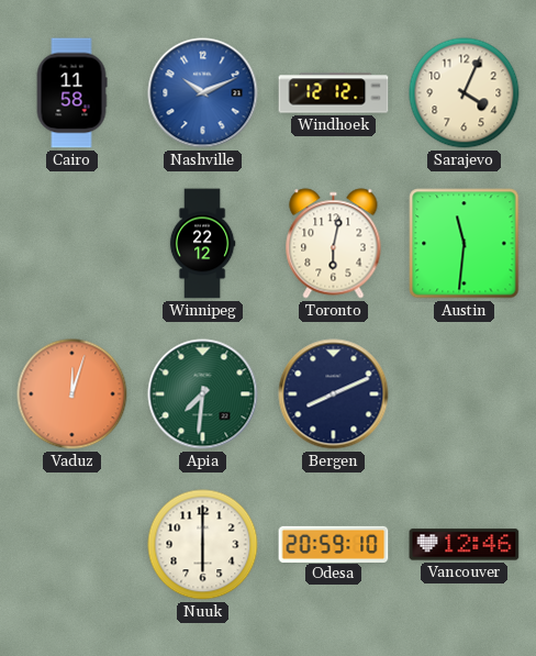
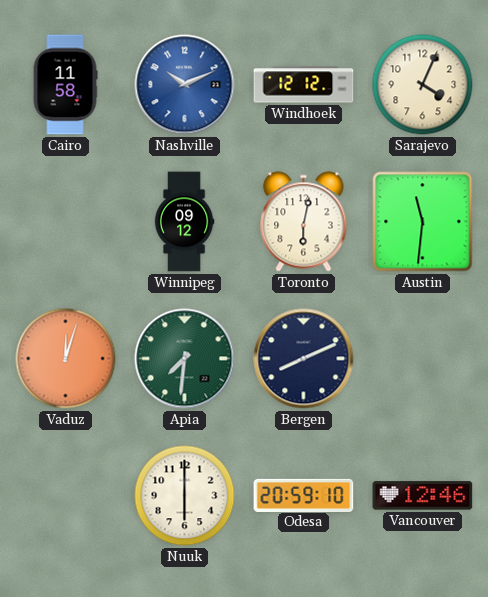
Winnipeg: 22:12 -> 09:12
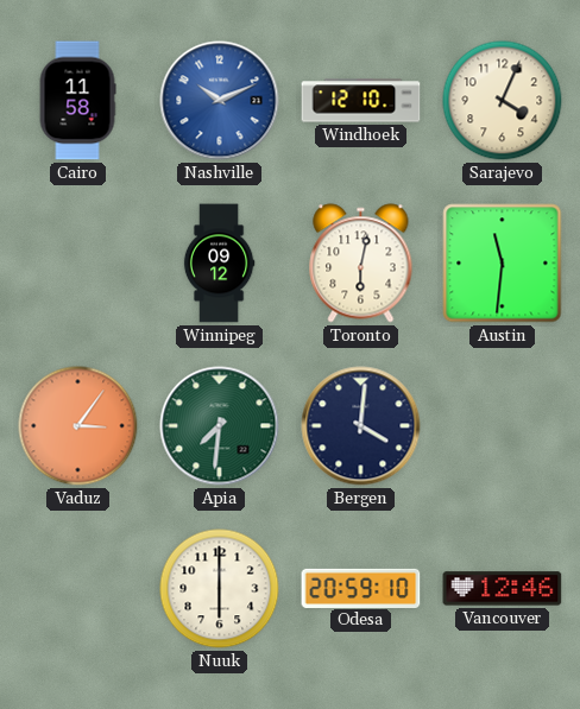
Windhoek: 12:12 -> 12:10
Vaduz: 12:03 -> 3:06
Bergen: 8:11 -> 4:01
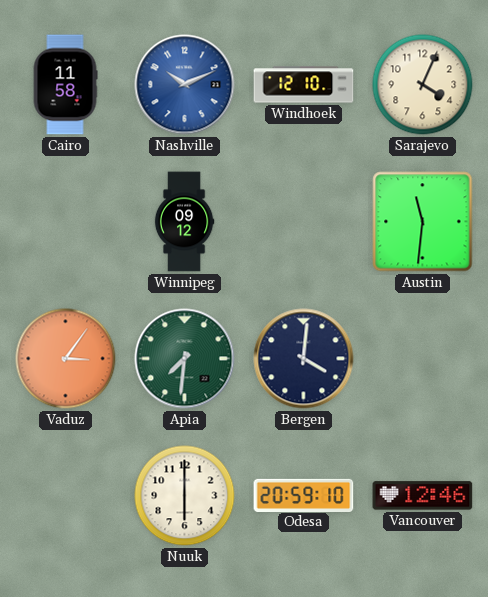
Toronto: 6:02 -> none
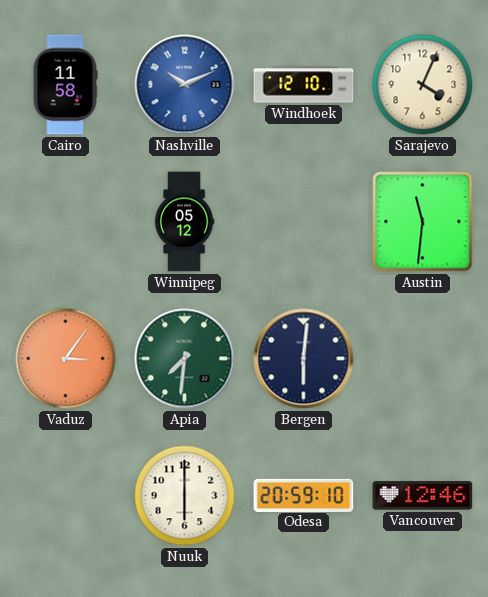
Winnipeg: 09:12 -> 05:12
Bergen: 4:01 -> 6:01
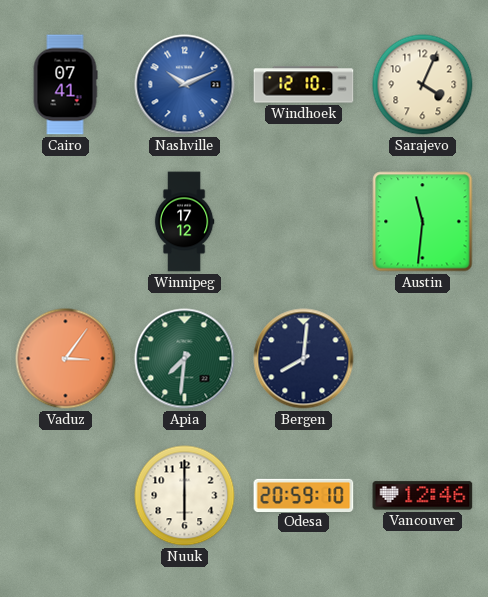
Cairo: 11:58 -> 07:41
Winnipeg: 05:12 -> 17:12
Bergen: 6:01 -> 8:01
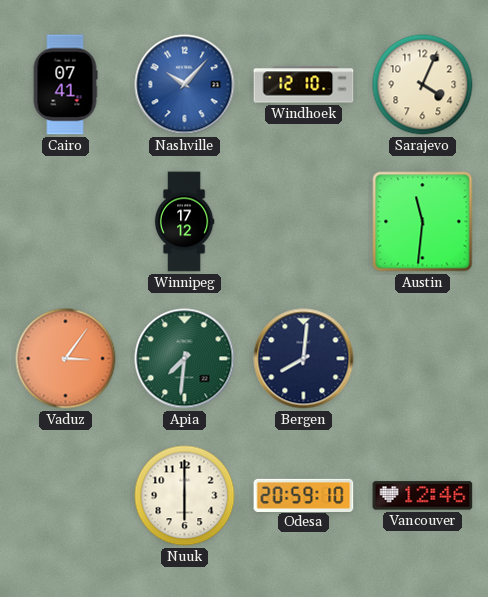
Nashville: 10:11 -> 10:07
